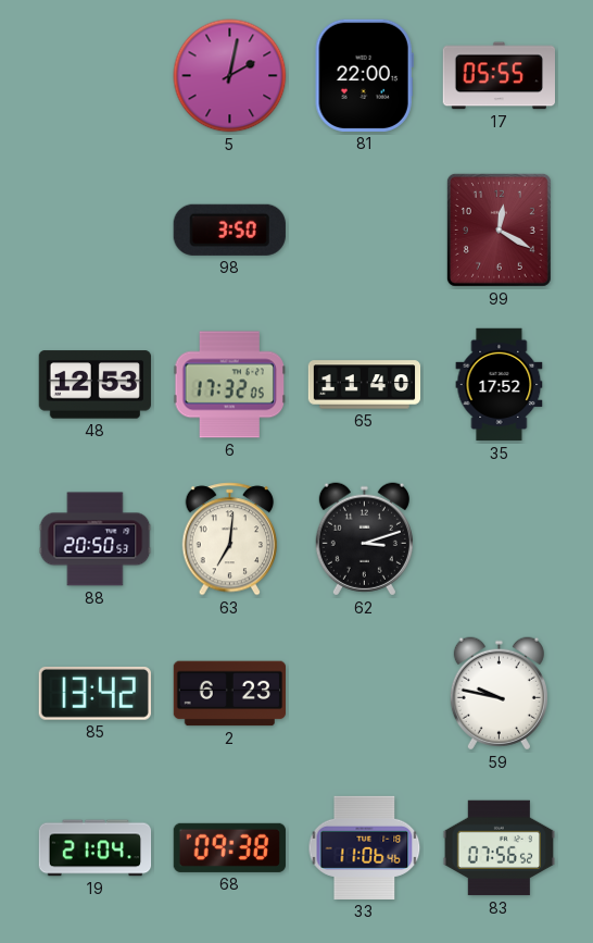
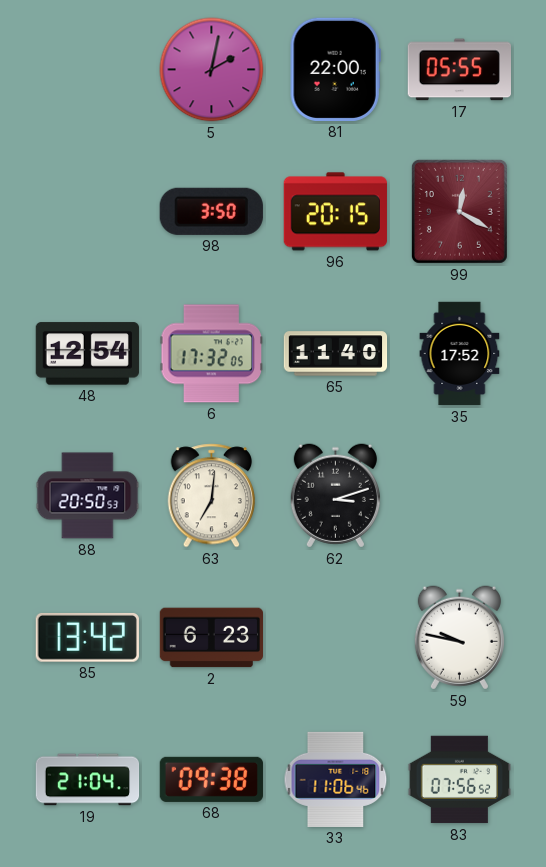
96: none -> 20:15
48: 12:53 -> 12:54
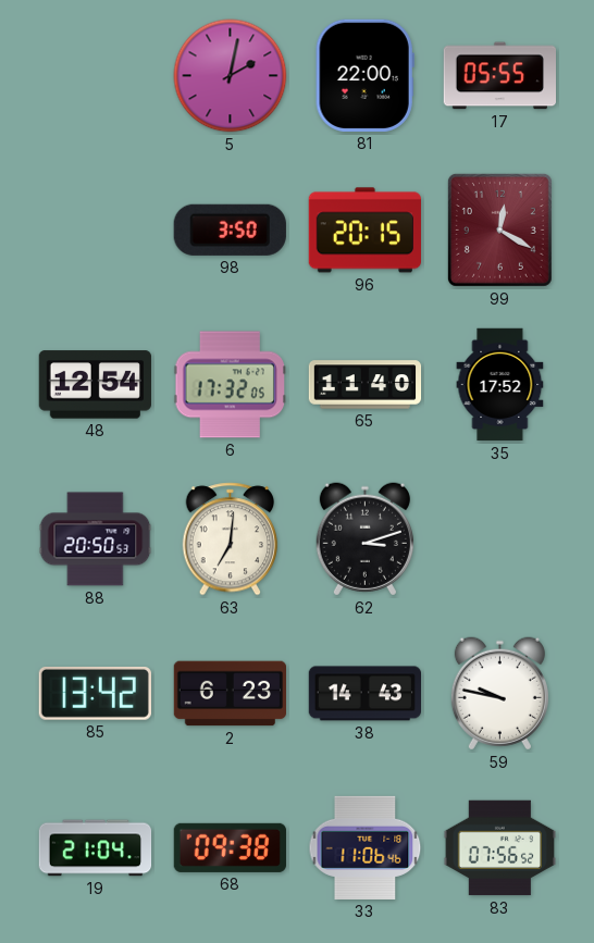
38: none -> 14:43
